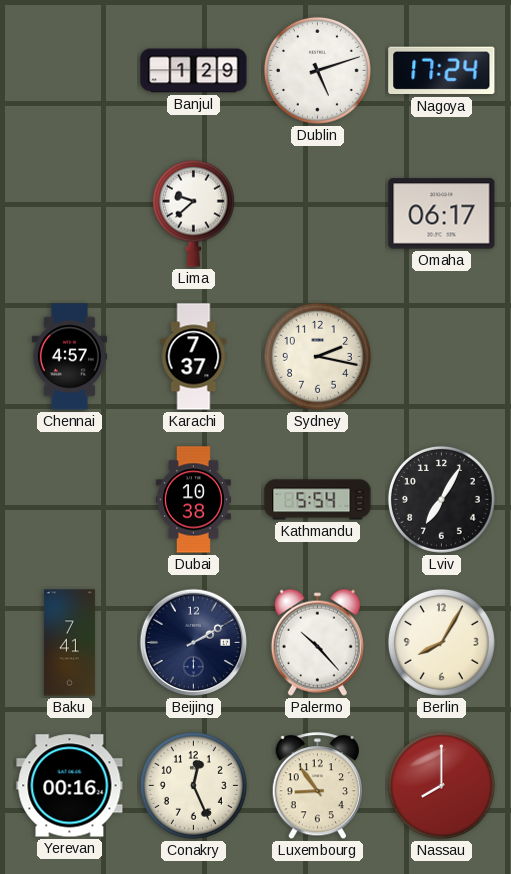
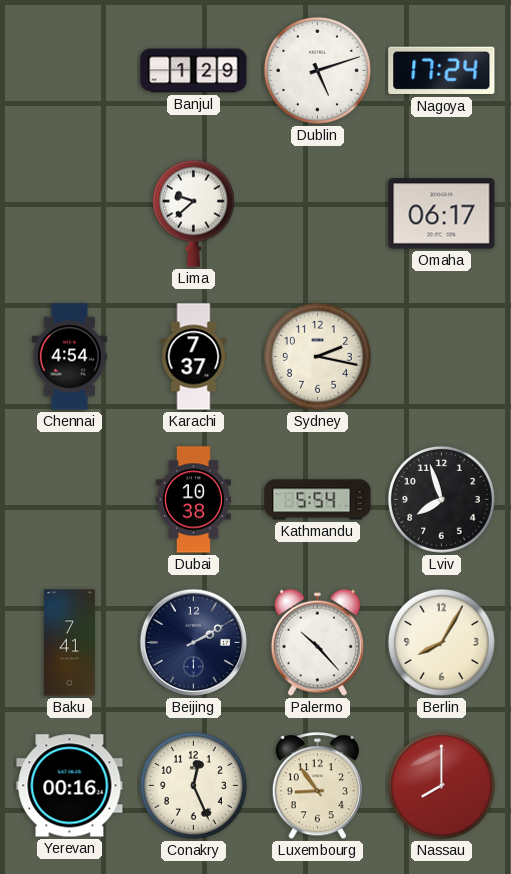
Chennai: 4:57 -> 4:54
Lviv: 7:05 -> 7:57
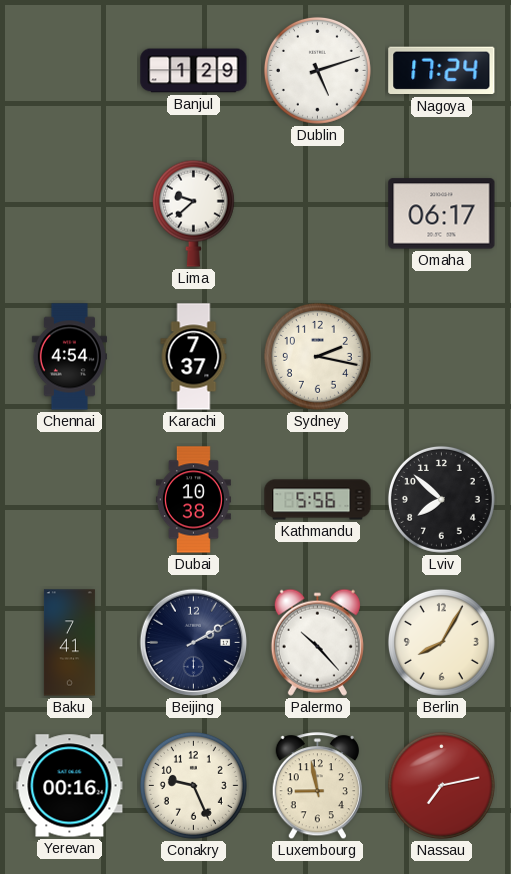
Kathmandu: 5:54 -> 5:56
Lviv: 7:57 -> 7:52
Conakry: 12:26 -> 9:26
Luxembourg: 8:54 -> 8:58
Nassau: 8:00 -> 7:13
